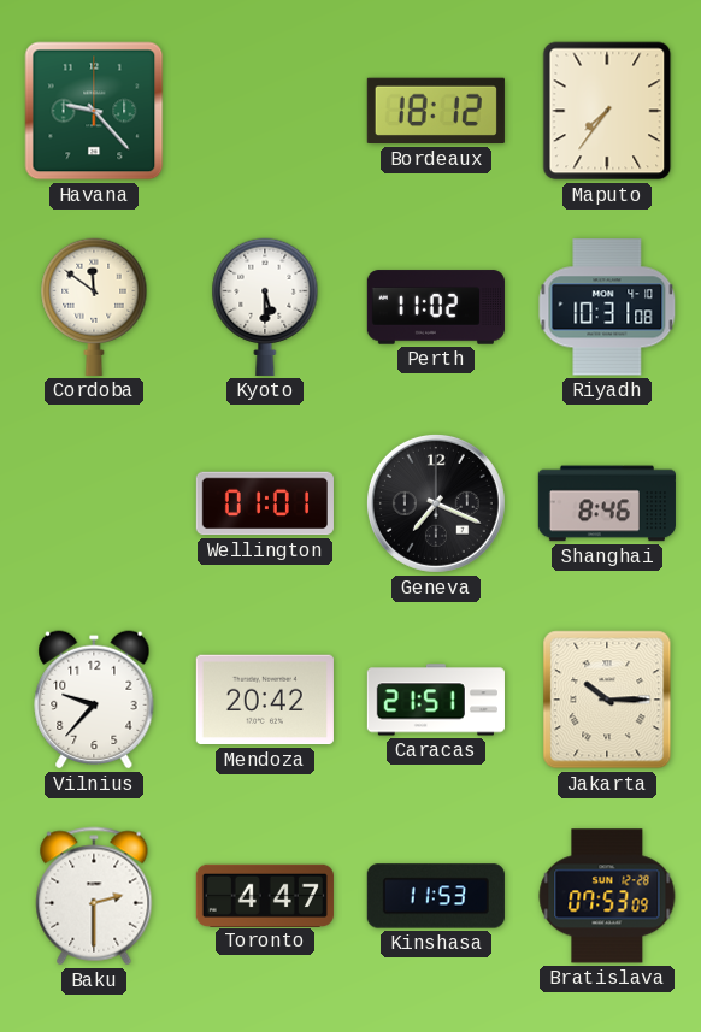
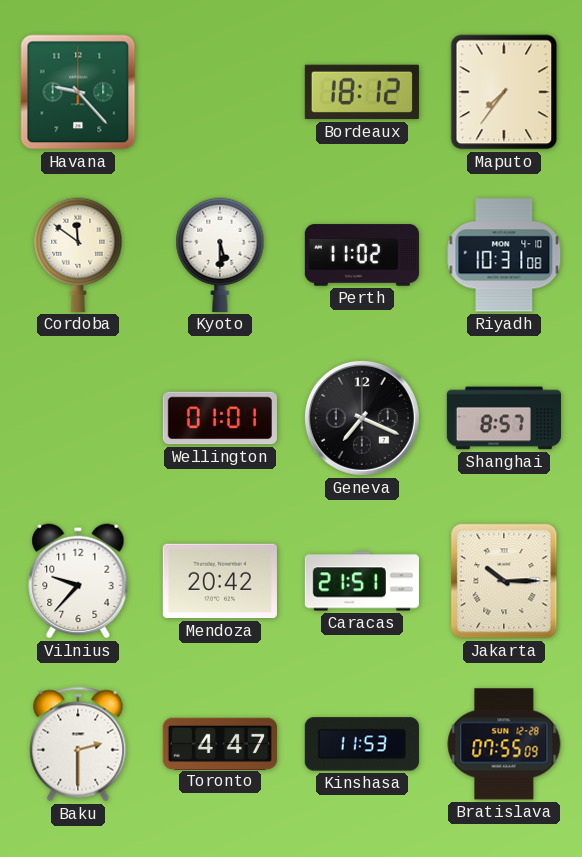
Shanghai: 8:46 -> 8:57
Bratislava: 07:53 -> 07:55
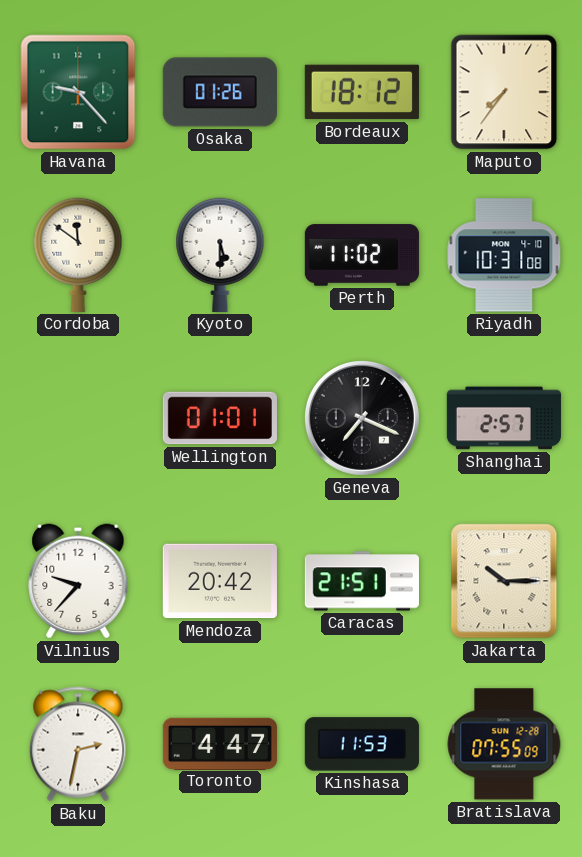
Osaka: none -> 01:26
Shanghai: 8:57 -> 2:57
Baku: 2:30 -> 2:32
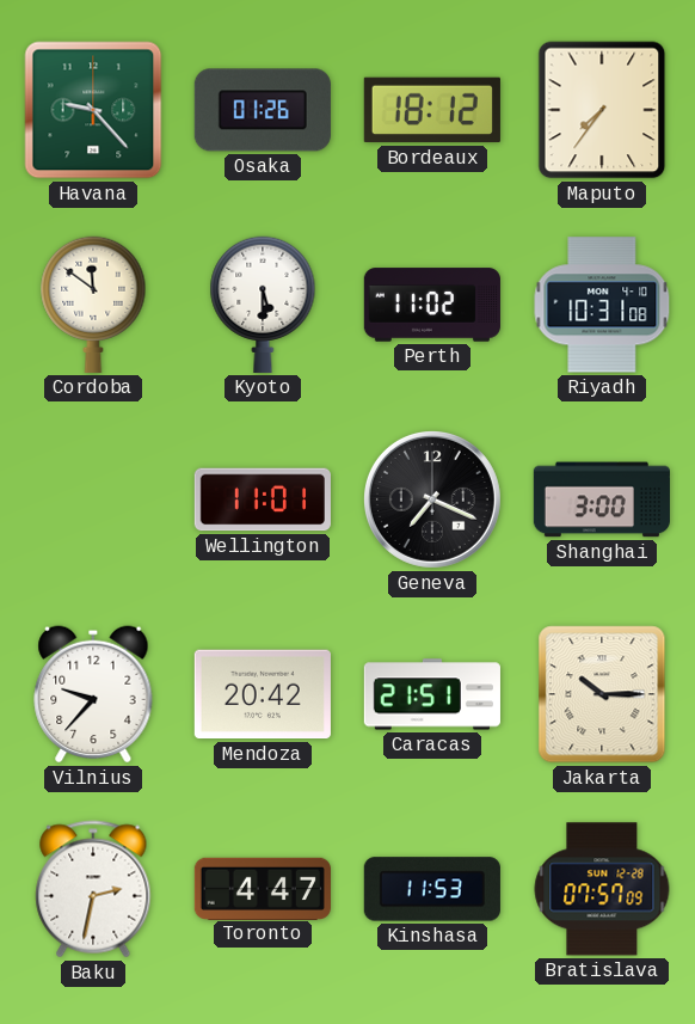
Wellington: 01:01 -> 11:01
Shanghai: 2:57 -> 3:00
Bratislava: 07:55 -> 07:57
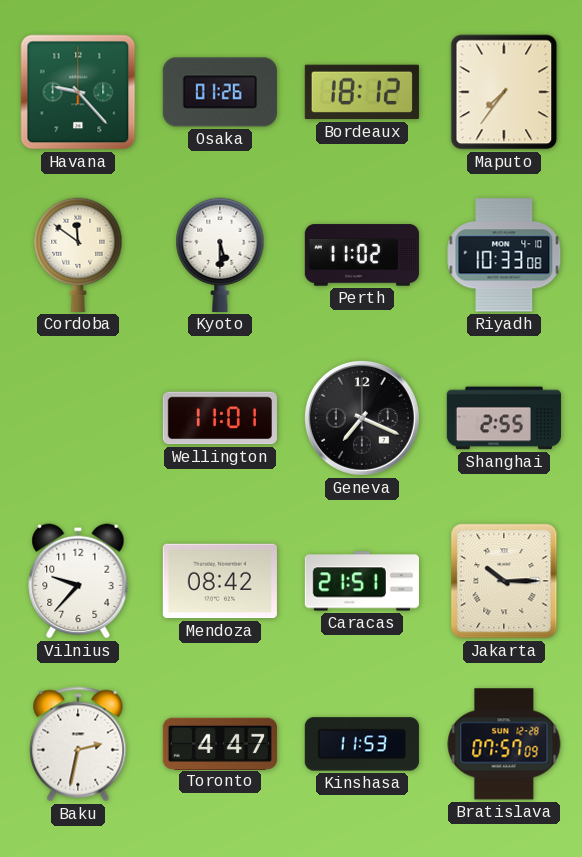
Riyadh: 10:31 -> 10:33
Shanghai: 3:00 -> 2:55
Mendoza: 20:42 -> 08:42
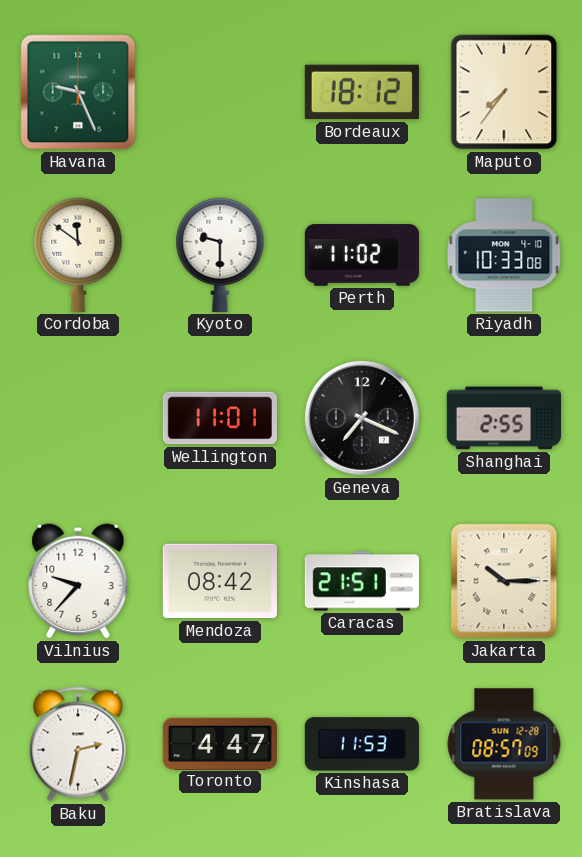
Havana: 9:23 -> 9:26
Osaka: 01:26 -> none
Kyoto: 5:30 -> 9:30
Bratislava: 07:57 -> 08:57
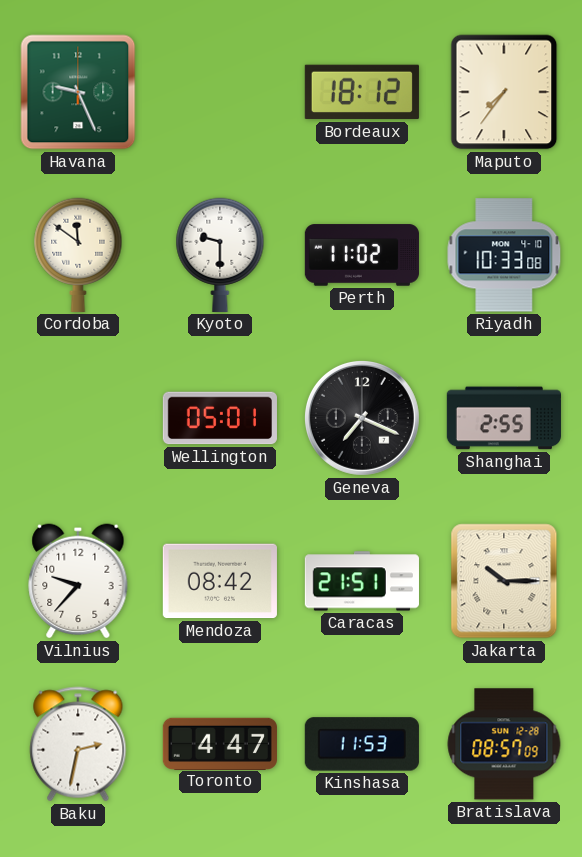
Wellington: 11:01 -> 05:01
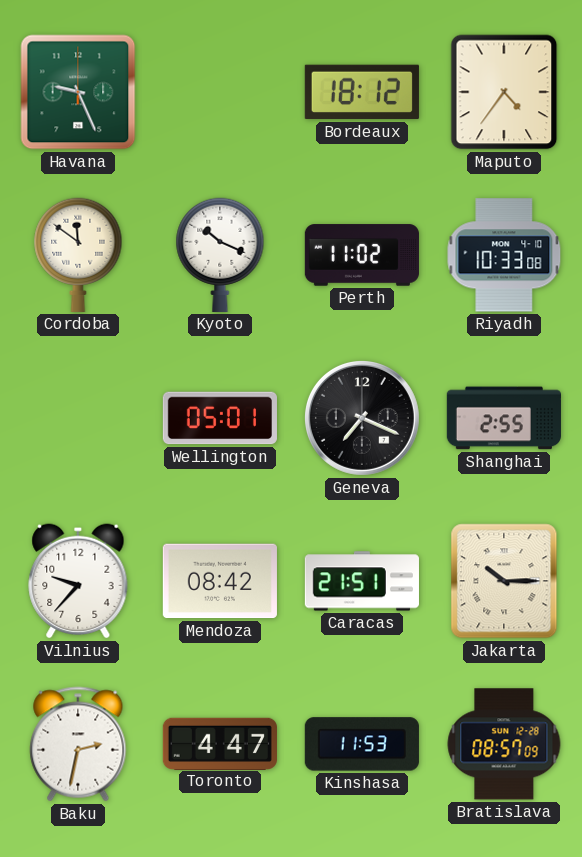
Maputo: 7:36 -> 4:36
Kyoto: 9:30 -> 10:19
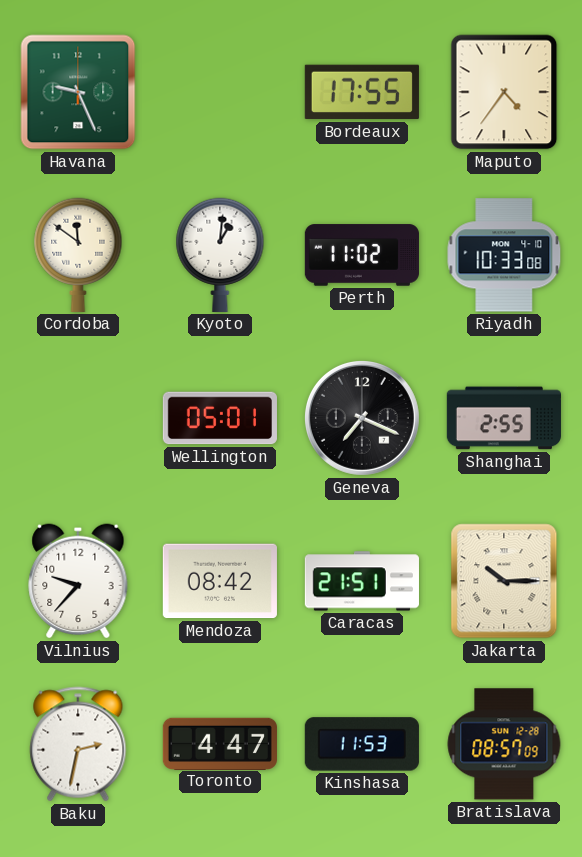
Bordeaux: 18:12 -> 17:55
Kyoto: 10:19 -> 1:01
